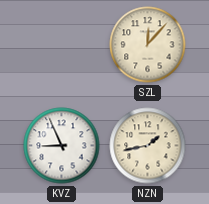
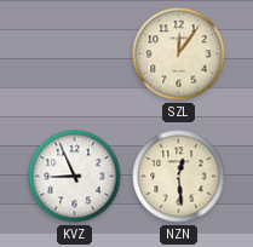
SZL: 12:07 -> 12:06
NZN: 1:43 -> 12:29
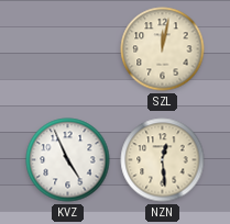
SZL: 12:06 -> 12:02
KVZ: 8:56 -> 4:56
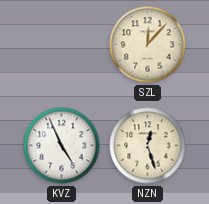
SZL: 12:02 -> 12:07
NZN: 12:29 -> 12:27
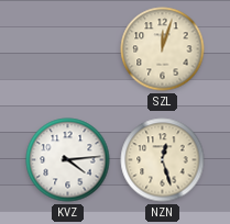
SZL: 12:07 -> 12:03
KVZ: 4:56 -> 4:14
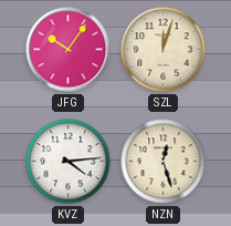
JFG: none -> 10:06
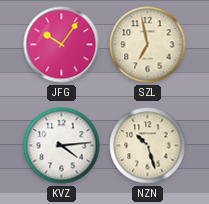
SZL: 12:03 -> 6:58
NZN: 12:27 -> 10:27
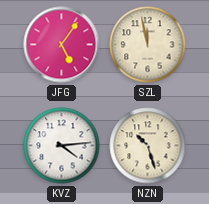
JFG: 10:06 -> 5:06
SZL: 6:58 -> 11:58
